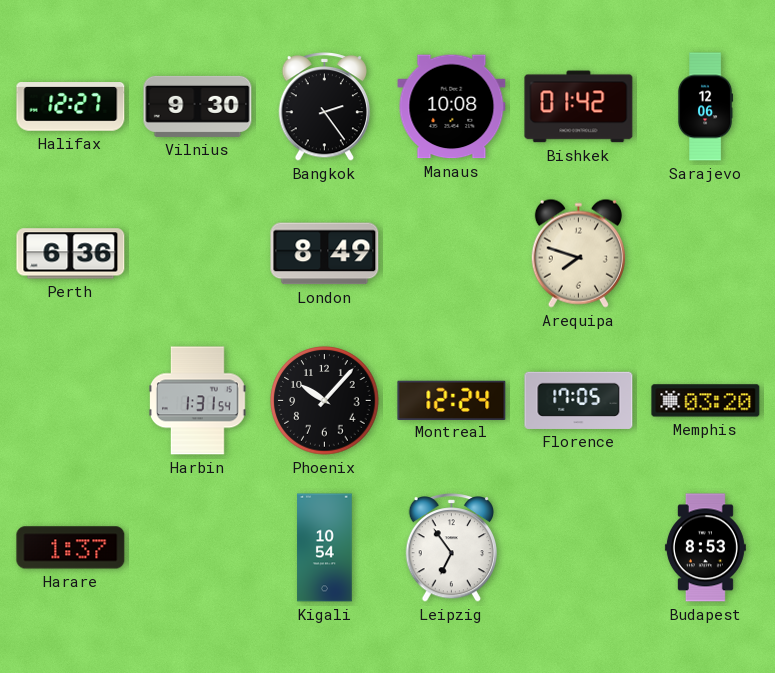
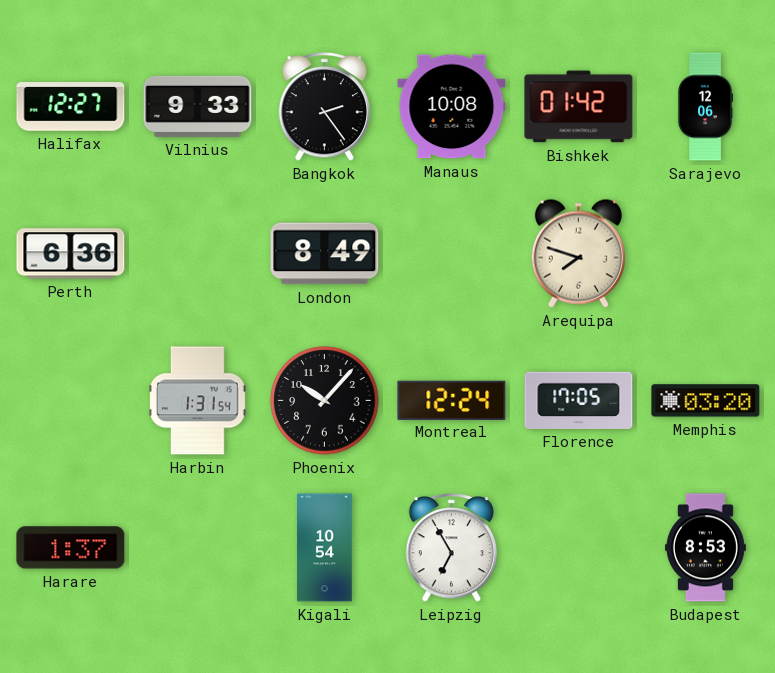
Vilnius: 9:30 -> 9:33
Leipzig: 6:54 -> 6:55
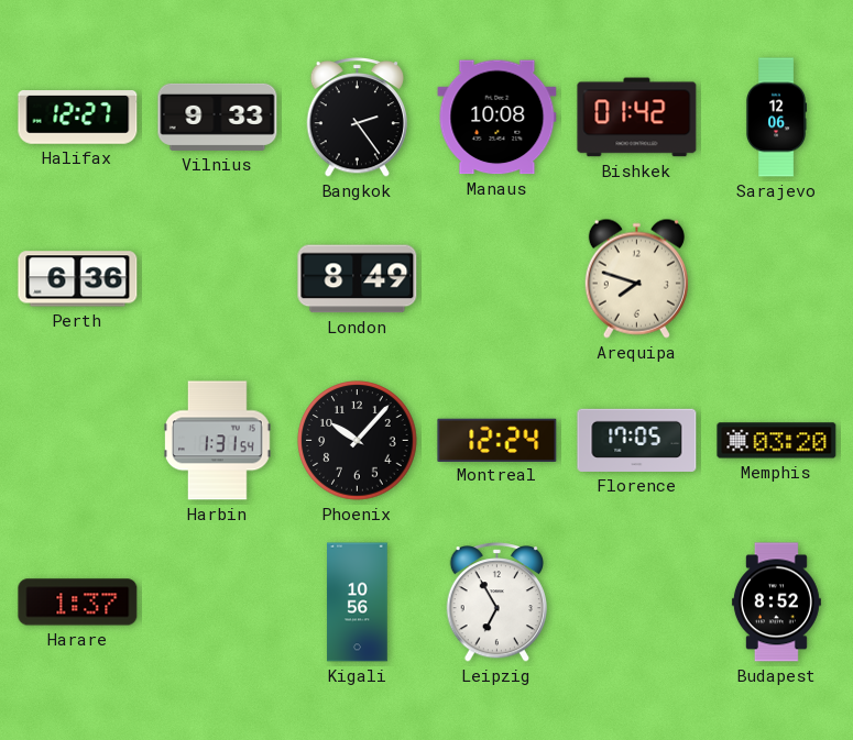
Kigali: 10:54 -> 10:56
Budapest: 8:53 -> 8:52
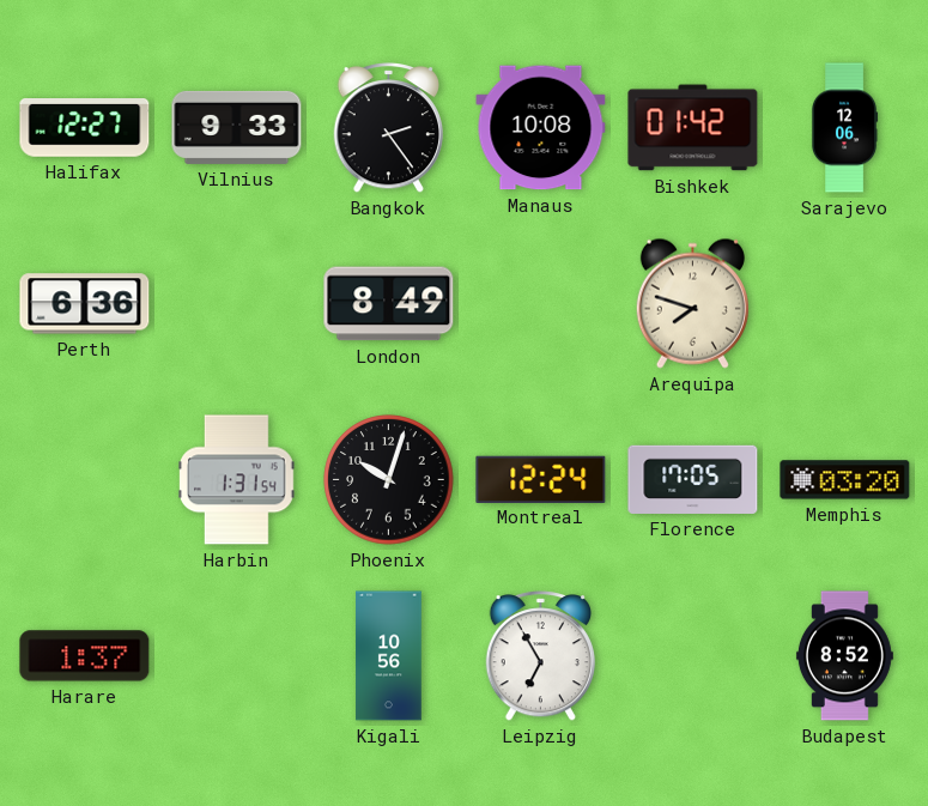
Phoenix: 10:07 -> 10:03
